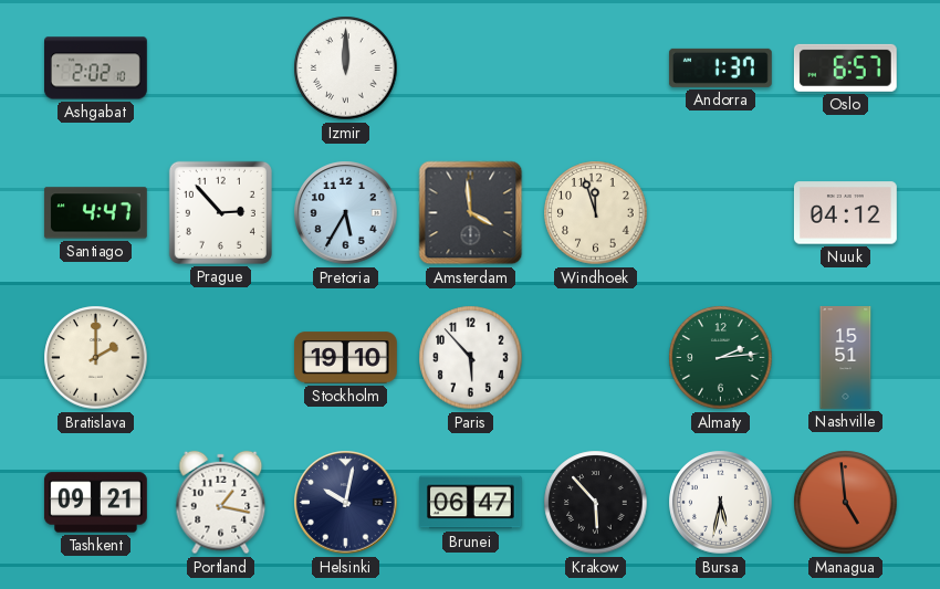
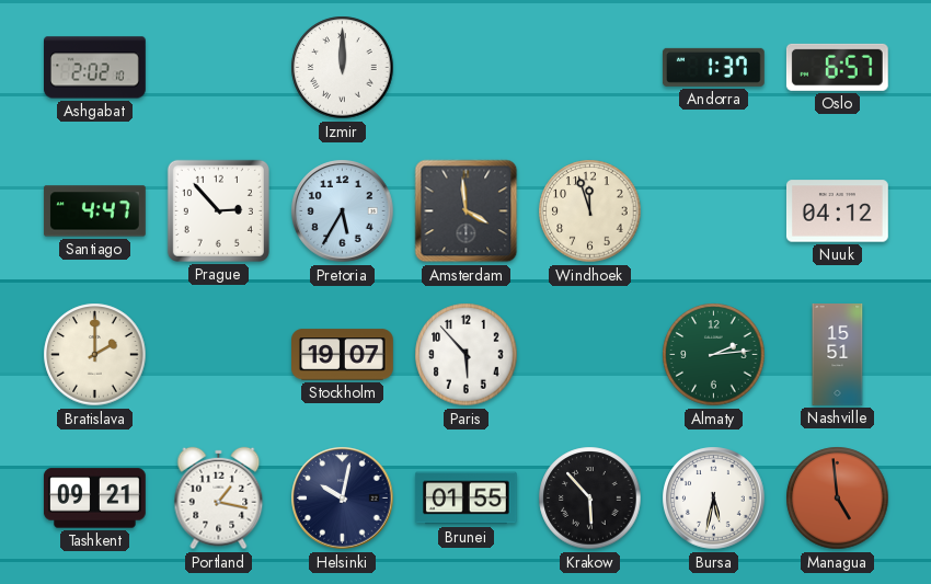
Stockholm: 19:10 -> 19:07
Brunei: 06:47 -> 01:55
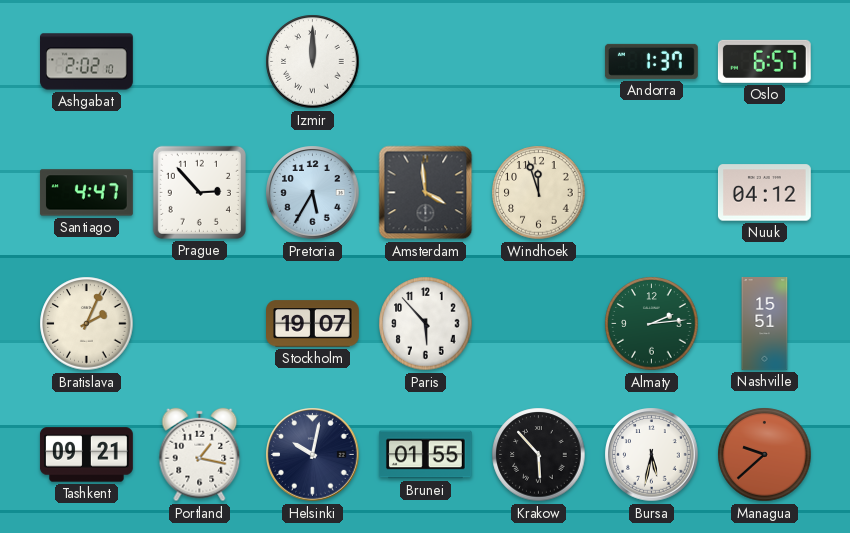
Bratislava: 2:00 -> 2:04
Managua: 4:59 -> 9:38
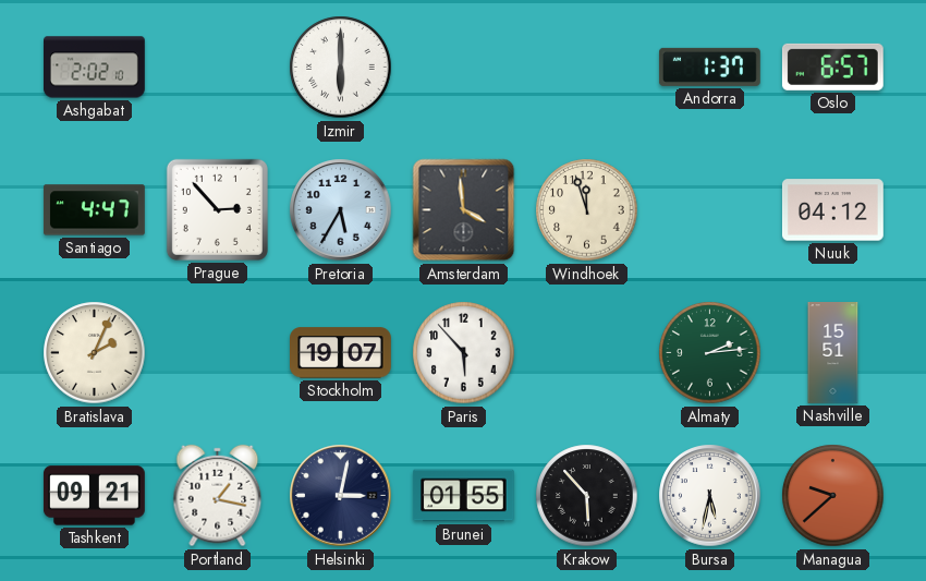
Izmir: 12:00 -> 6:00
Helsinki: 10:02 -> 3:02
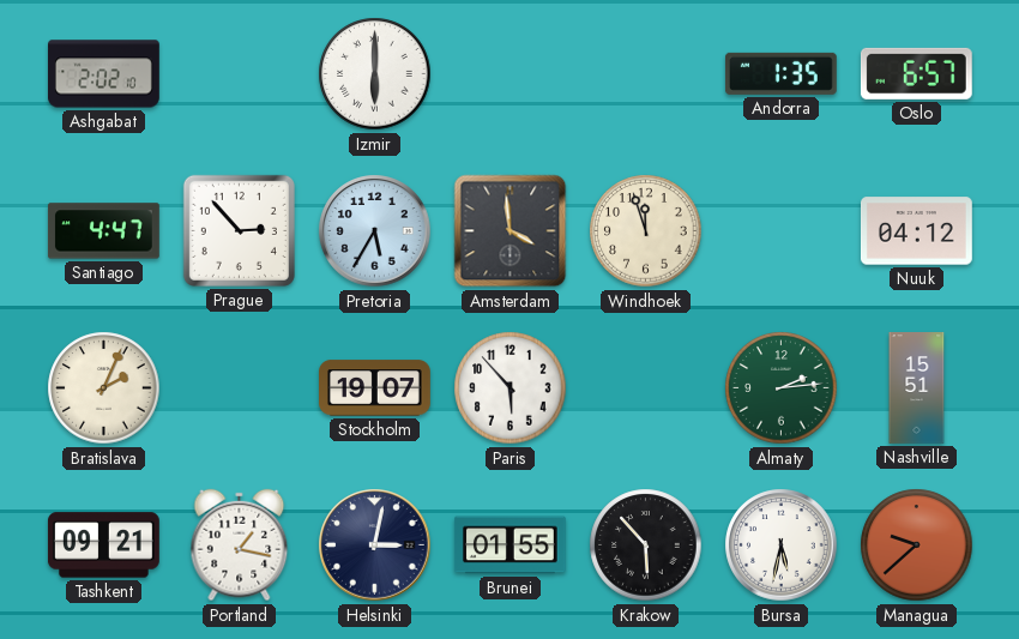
Andorra: 1:37 -> 1:35
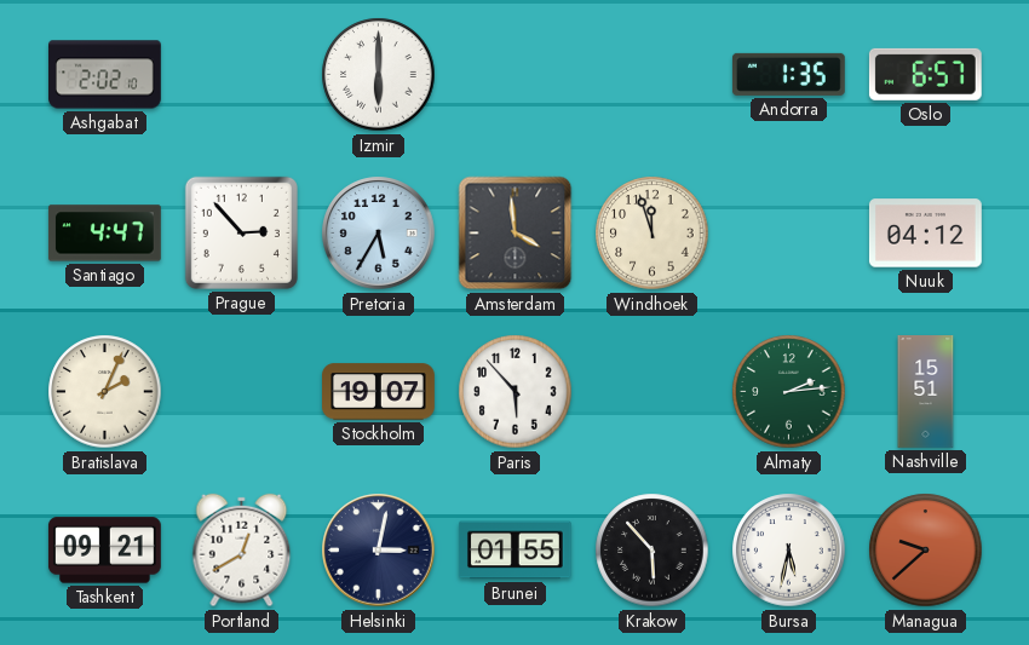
Portland: 1:17 -> 12:40
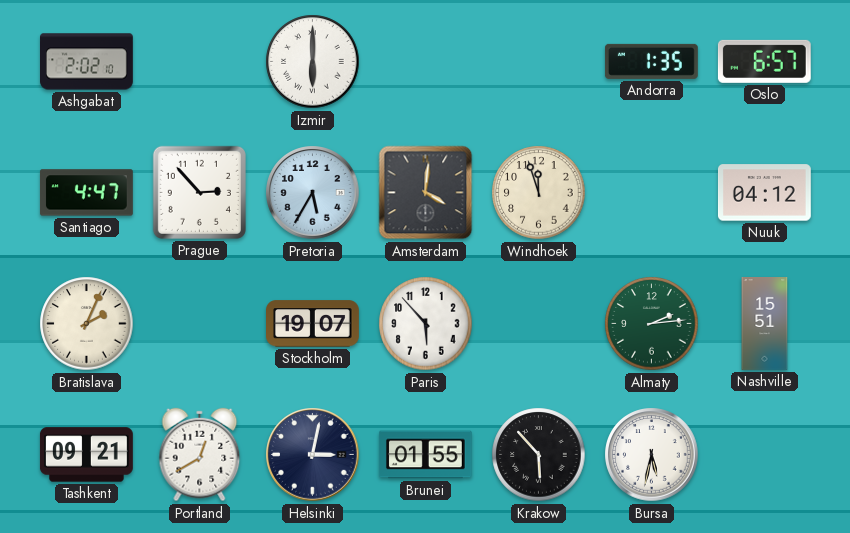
Amsterdam: 3:59 -> 4:01
Managua: 9:38 -> none
